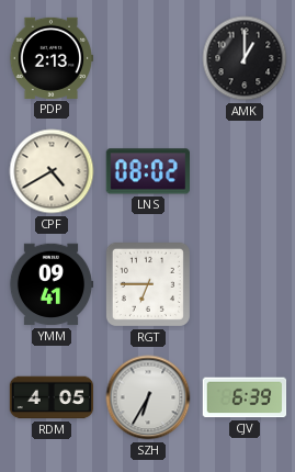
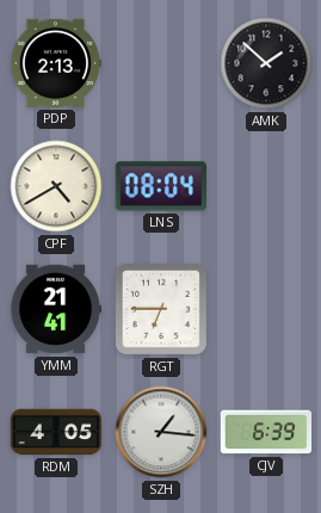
AMK: 1:00 -> 1:52
LNS: 08:02 -> 08:04
YMM: 09:41 -> 21:41
SZH: 6:35 -> 1:16
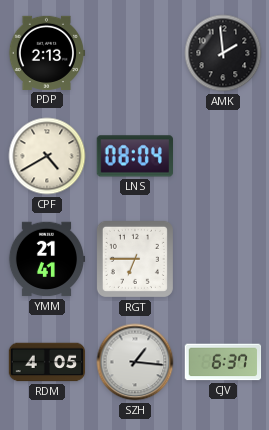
AMK: 1:52 -> 1:59
CJV: 6:39 -> 6:37
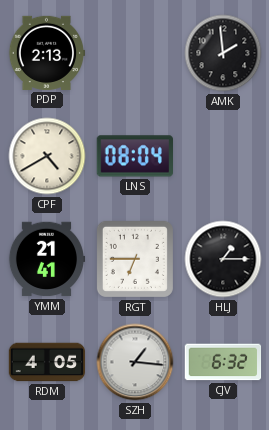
HLJ: none -> 1:15
CJV: 6:37 -> 6:32
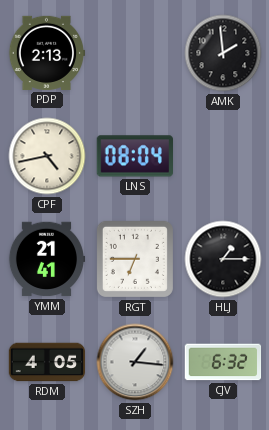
CPF: 4:40 -> 4:43
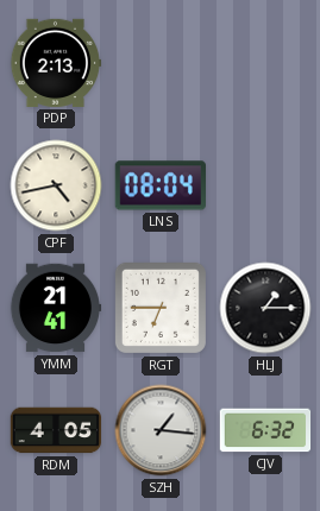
AMK: 1:59 -> none
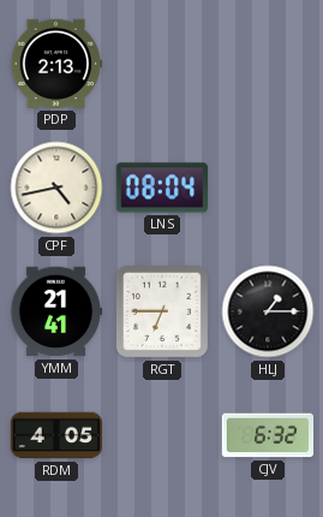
SZH: 1:16 -> none
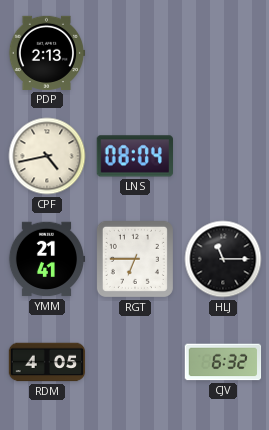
HLJ: 1:15 -> 11:15
